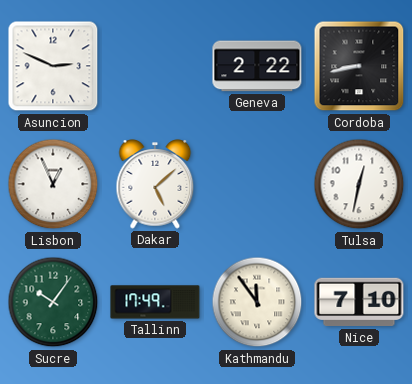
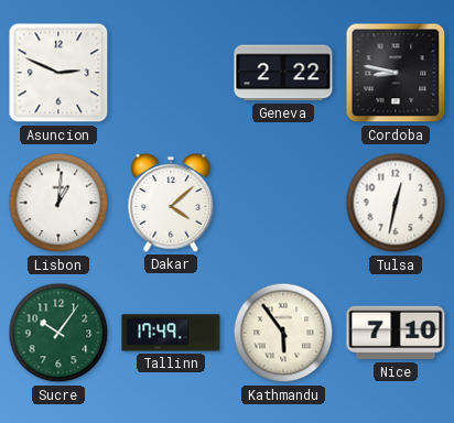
Cordoba: 8:43 -> 8:47
Lisbon: 12:56 -> 1:01
Dakar: 5:08 -> 4:08
Kathmandu: 11:54 -> 5:54
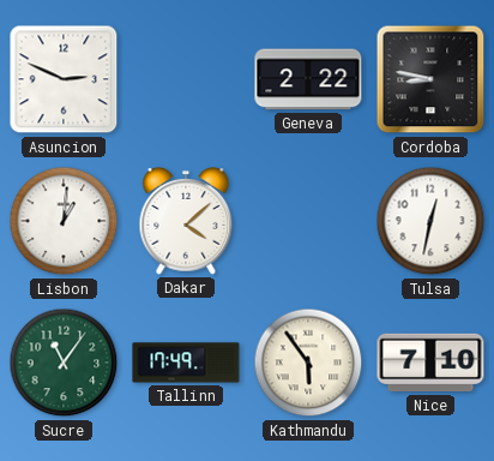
Sucre: 10:06 -> 11:06
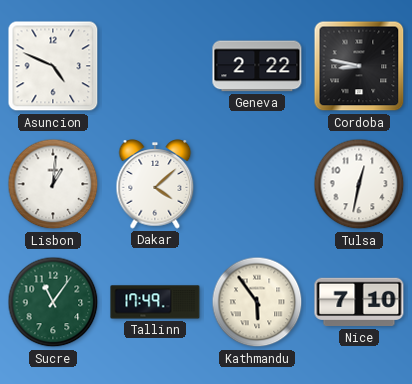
Asuncion: 2:49 -> 4:49
